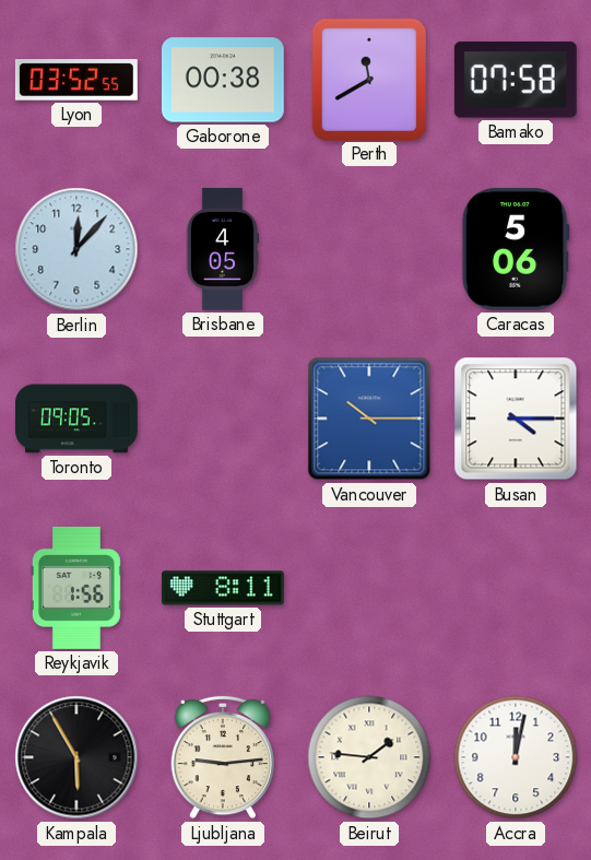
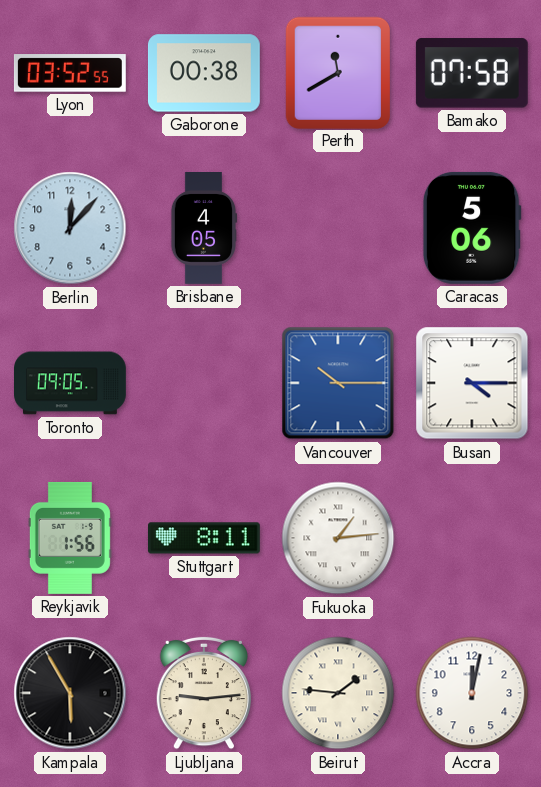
Fukuoka: none -> 1:14
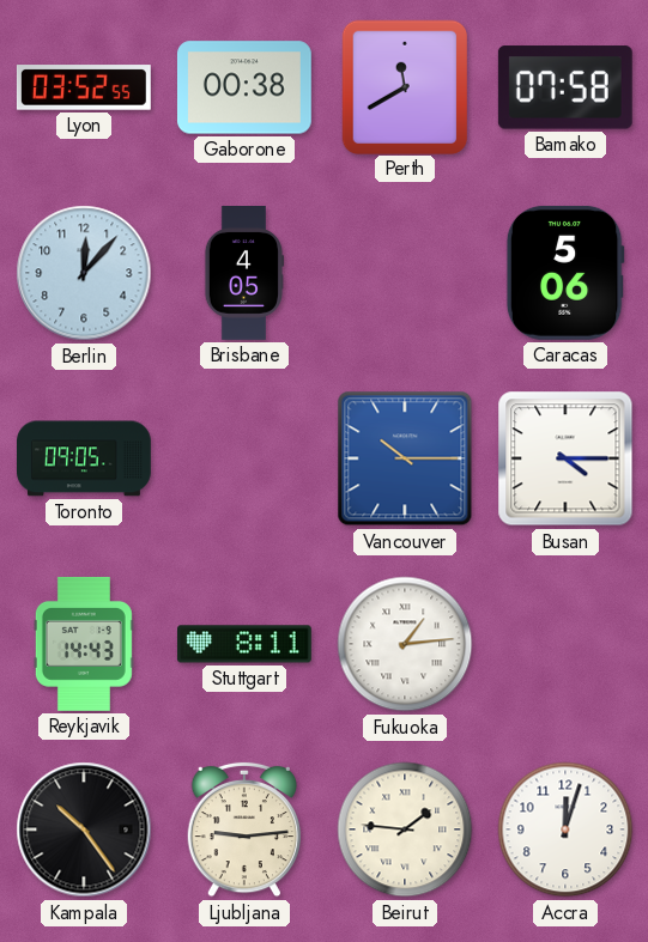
Reykjavik: 1:56 -> 14:43
Kampala: 5:55 -> 10:24
Accra: 12:02 -> 12:03
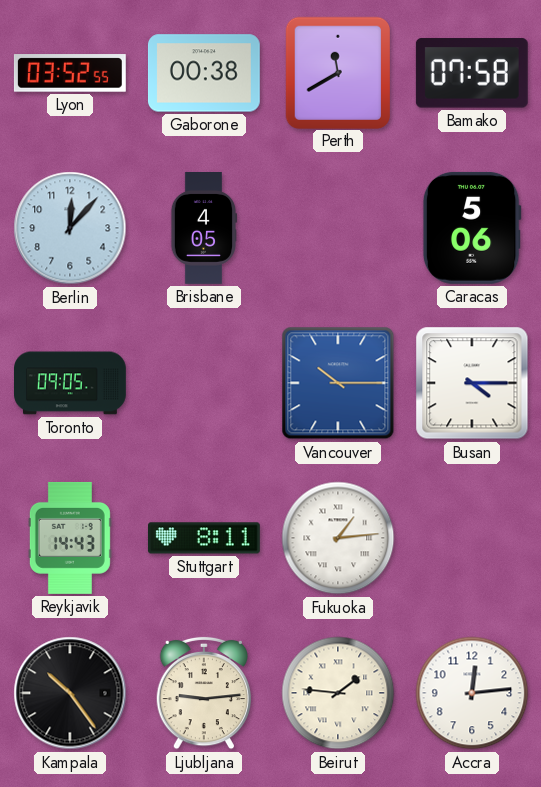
Accra: 12:03 -> 12:14
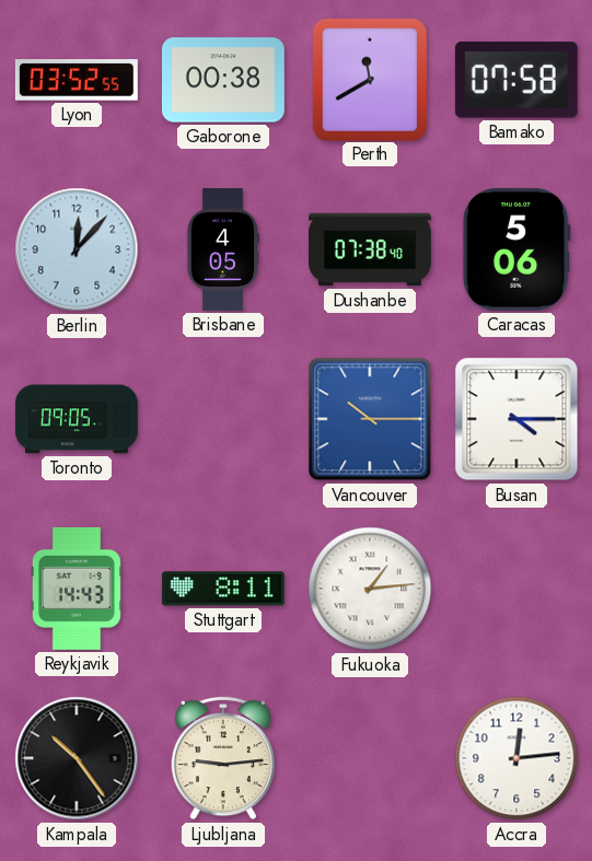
Dushanbe: none -> 07:38
Beirut: 1:46 -> none
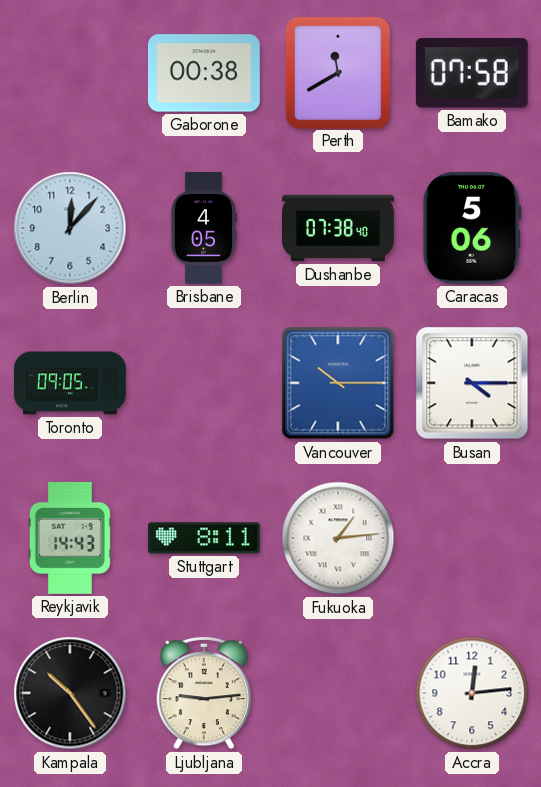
Lyon: 03:52 -> none
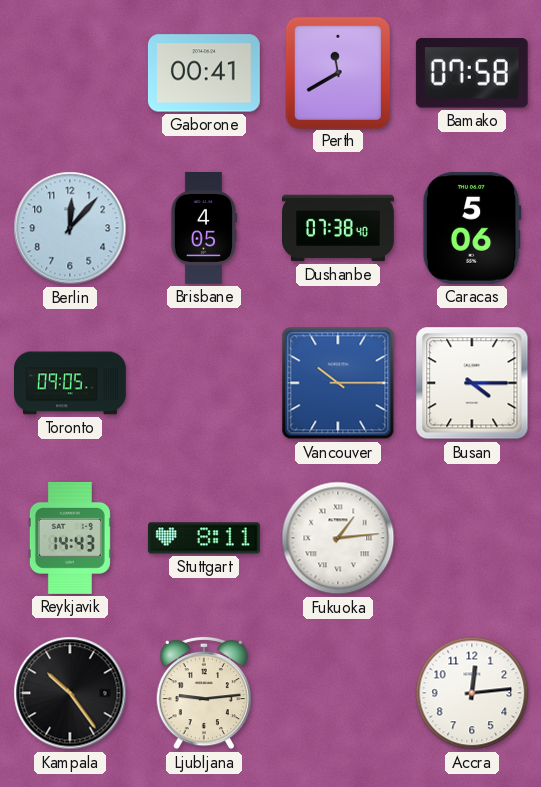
Gaborone: 00:38 -> 00:41
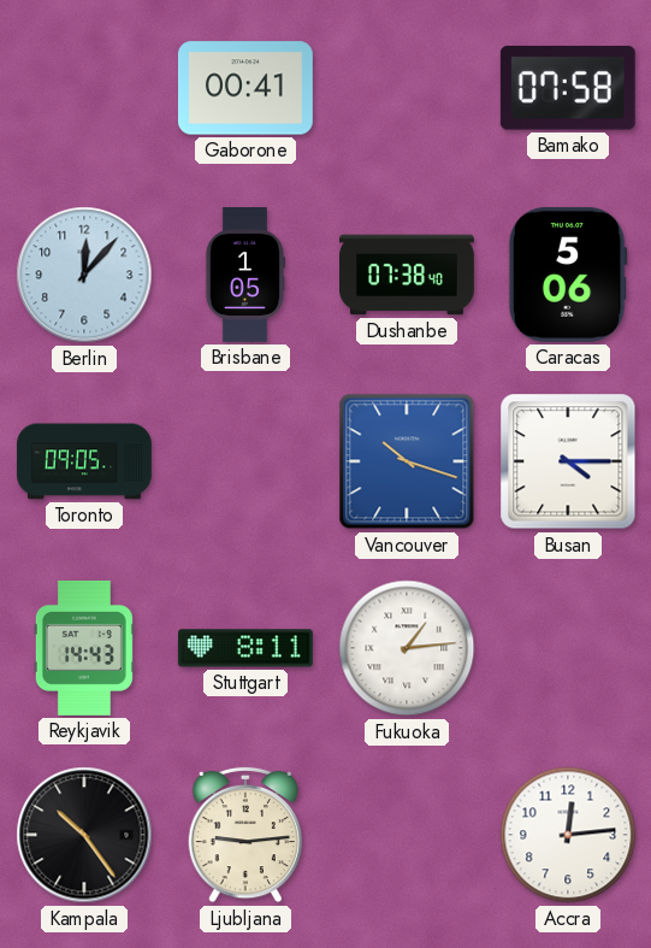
Perth: 11:40 -> none
Brisbane: 4:05 -> 1:05
Vancouver: 10:15 -> 10:18
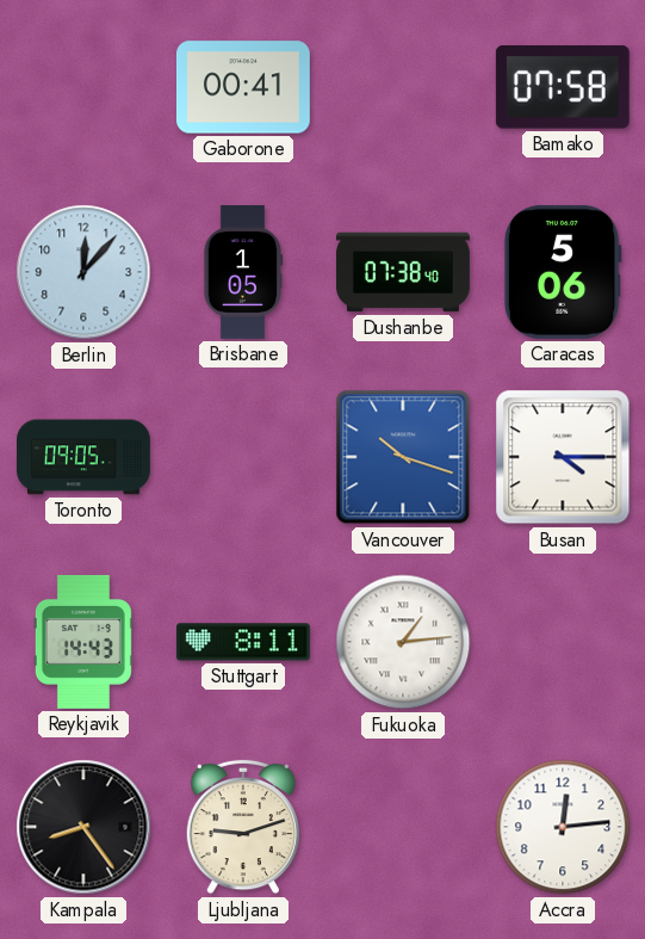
Kampala: 10:24 -> 8:24
Ljubljana: 9:14 -> 9:12
